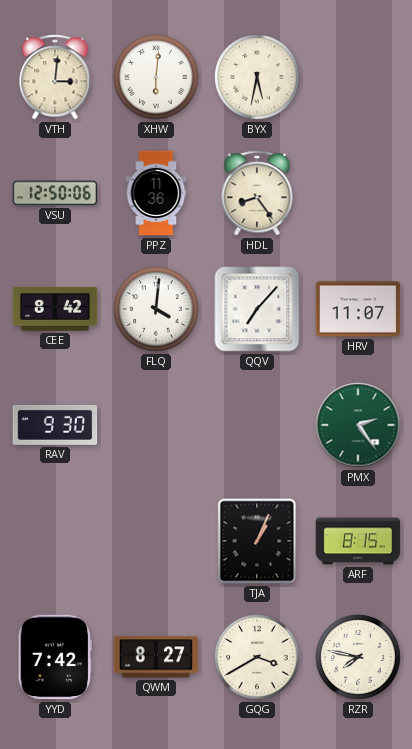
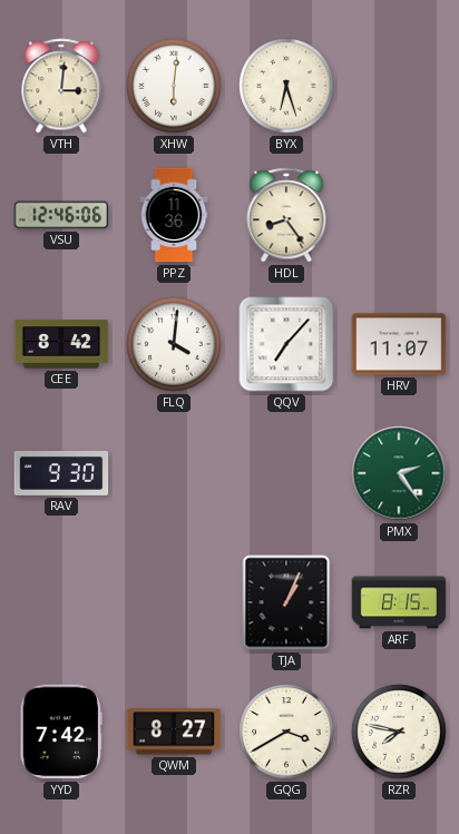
BYX: 5:32 -> 6:27
VSU: 12:50 -> 12:46
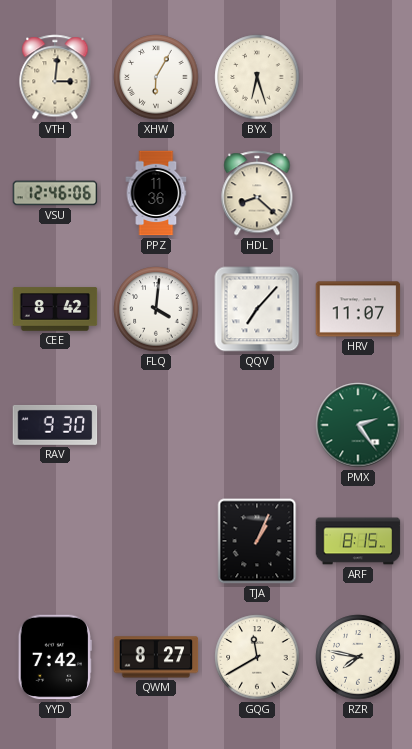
XHW: 6:01 -> 6:05
HDL: 8:24 -> 8:22
GQG: 3:40 -> 11:40
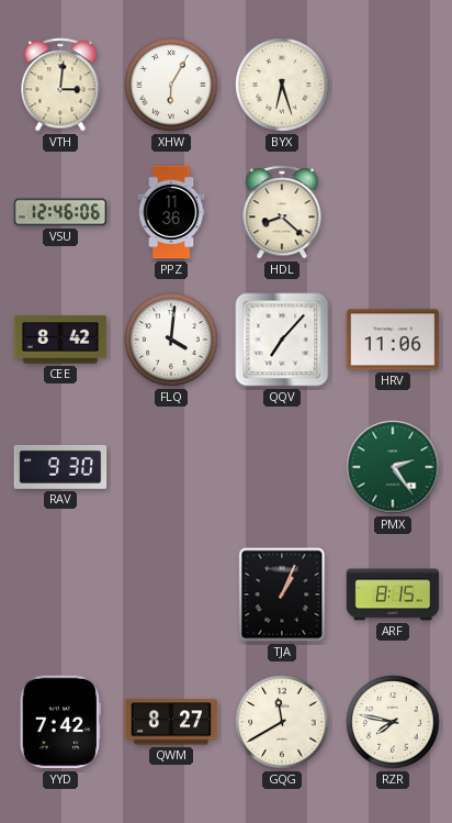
HRV: 11:07 -> 11:06
